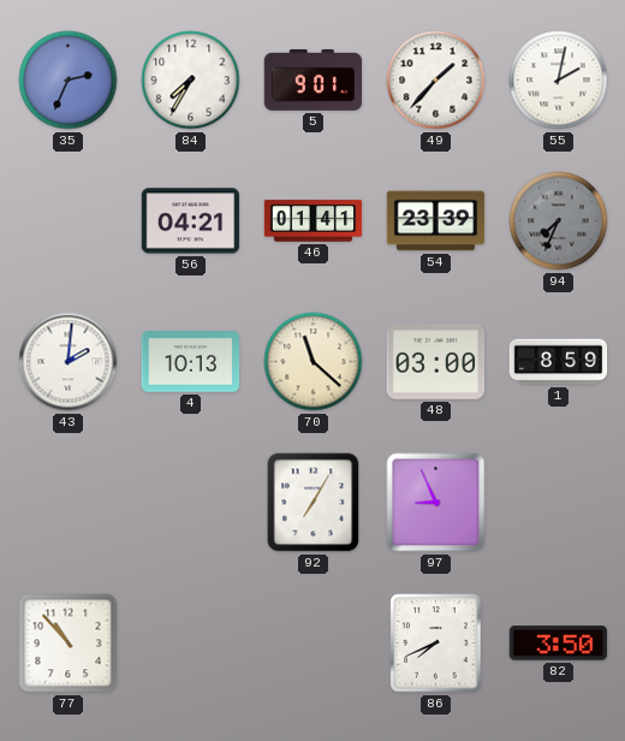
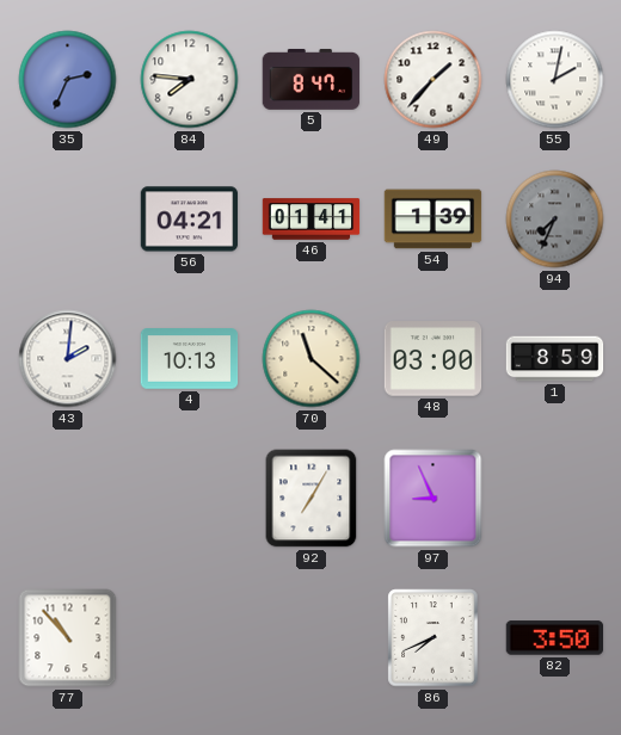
84: 7:35 -> 7:46
5: 9:01 -> 8:47
54: 23:39 -> 1:39
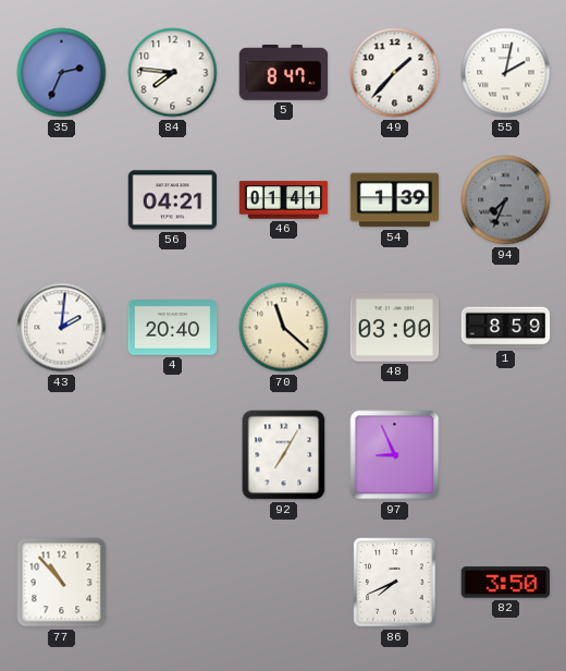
4: 10:13 -> 20:40
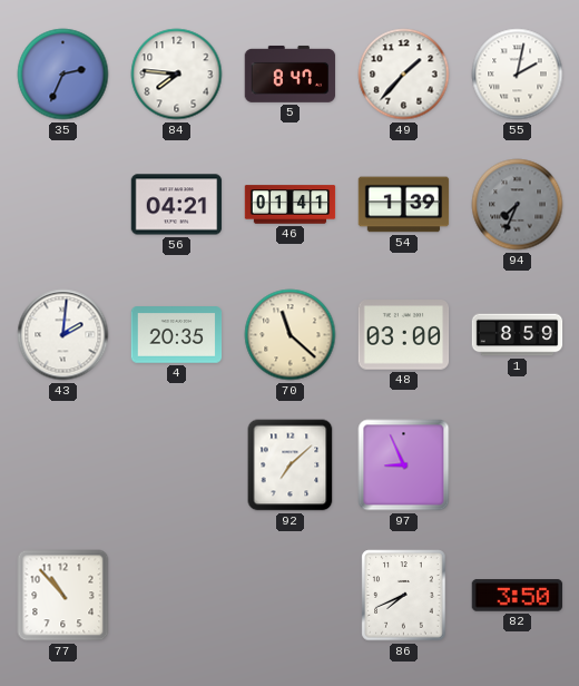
4: 20:40 -> 20:35
92: 7:05 -> 7:08
